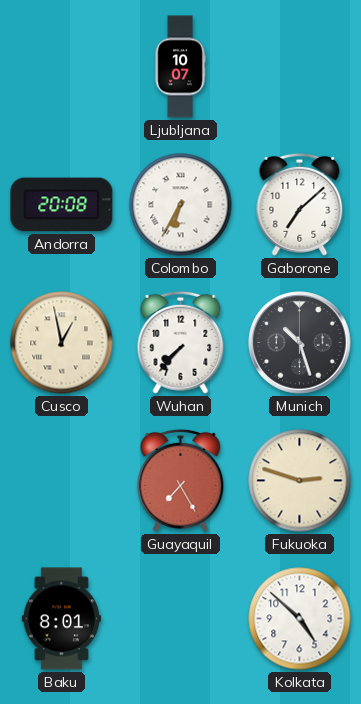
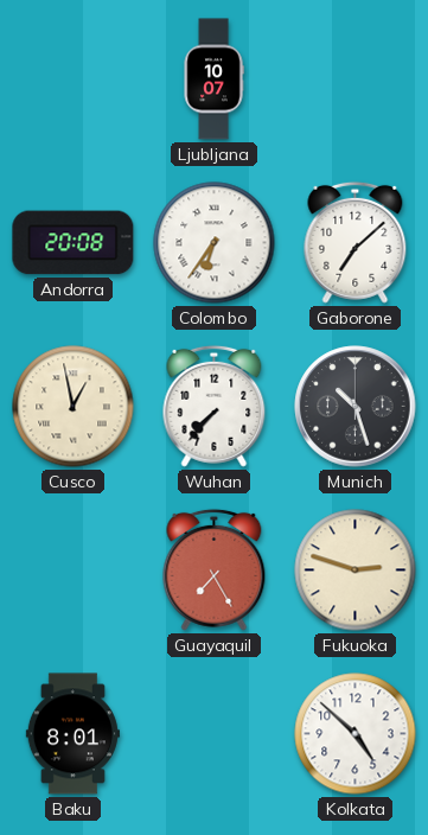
Colombo: 6:35 -> 6:36
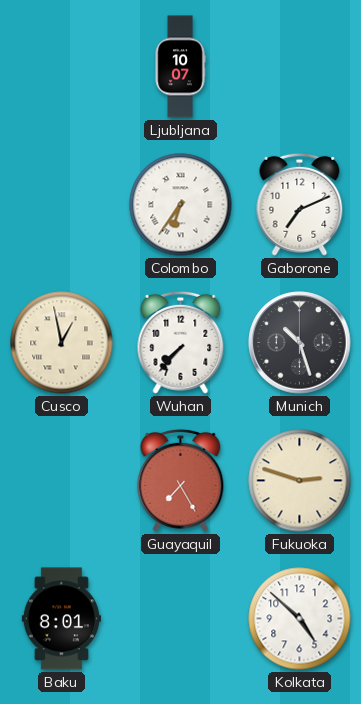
Andorra: 20:08 -> none
Gaborone: 7:08 -> 7:11
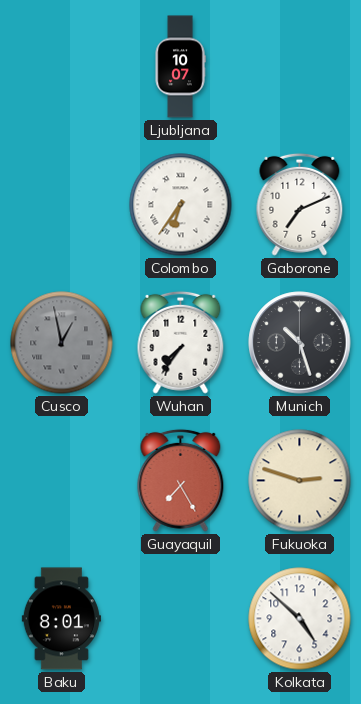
Cusco dial: cream -> grey
Wuhan: 7:37 -> 7:36
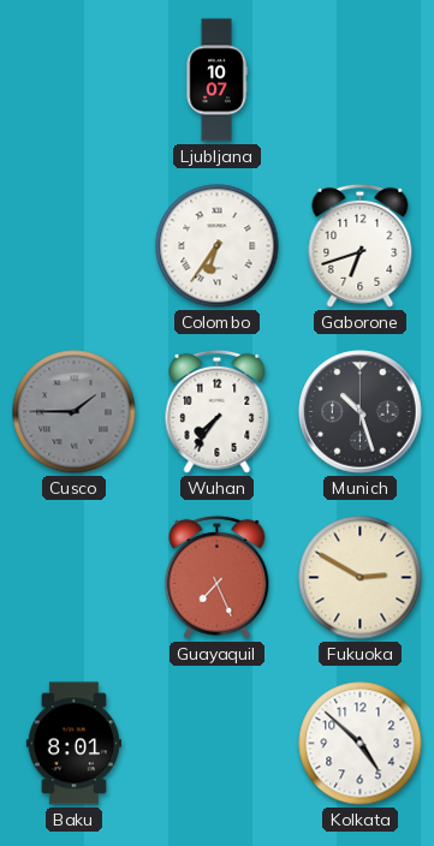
Gaborone: 7:11 -> 6:42
Cusco: 12:58 -> 1:45
Guayaquil: 7:25 -> 7:26
Fukuoka: 2:48 -> 2:50
